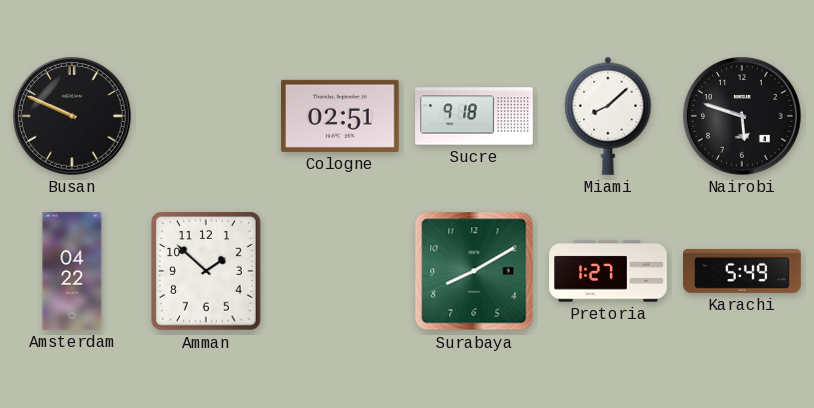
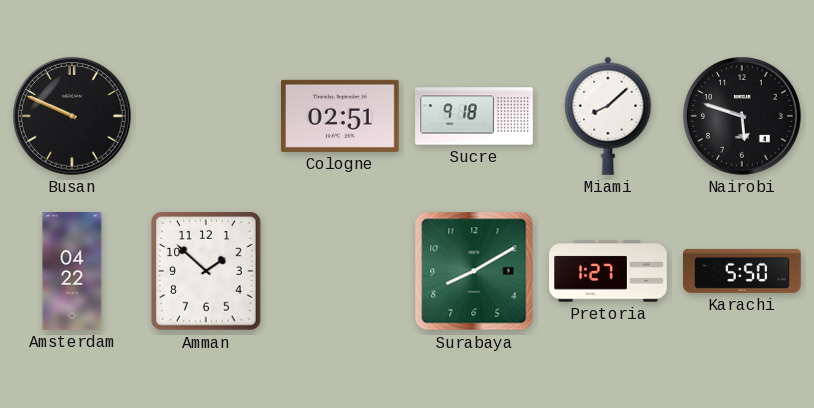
Karachi: 5:49 -> 5:50
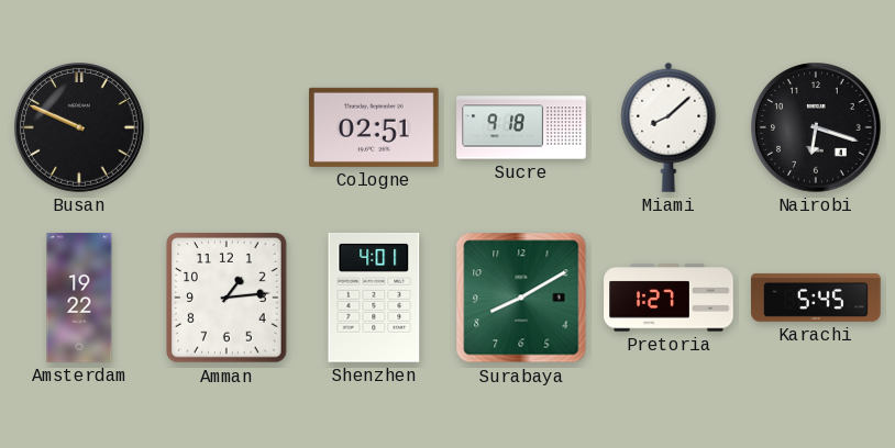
Nairobi: 5:48 -> 6:18
Amsterdam: 04:22 -> 19:22
Amman: 1:52 -> 1:14
Shenzhen: none -> 4:01
Karachi: 5:50 -> 5:45
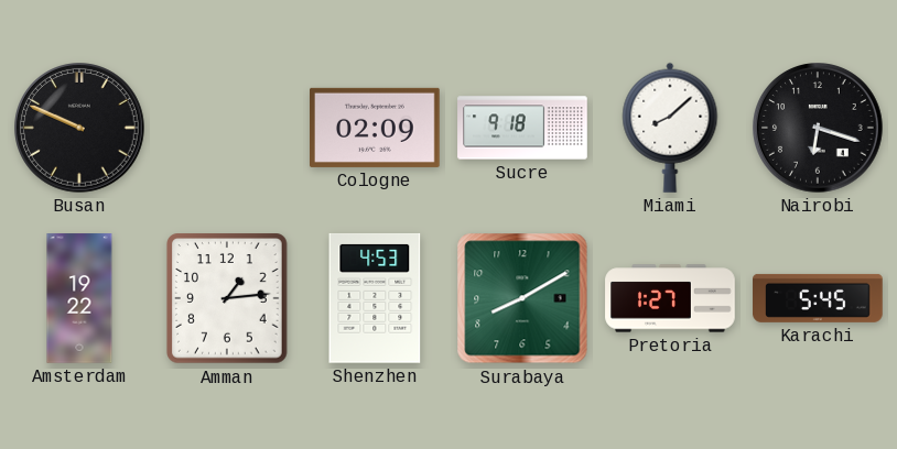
Cologne: 02:51 -> 02:09
Shenzhen: 4:01 -> 4:53
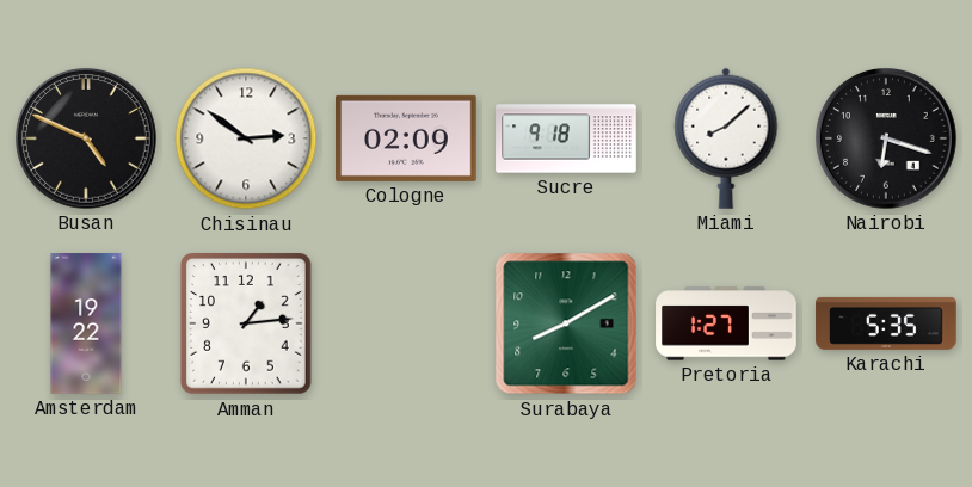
Busan: 9:49 -> 4:49
Chisinau: none -> 2:51
Shenzhen: 4:53 -> none
Karachi: 5:45 -> 5:35
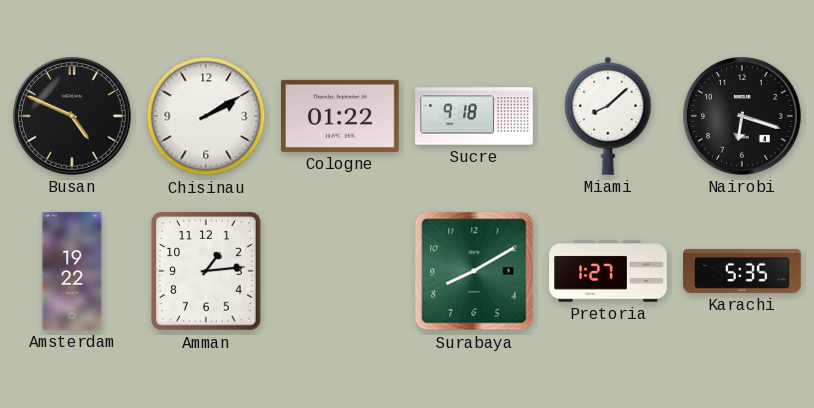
Chisinau: 2:51 -> 2:10
Cologne: 02:09 -> 01:22
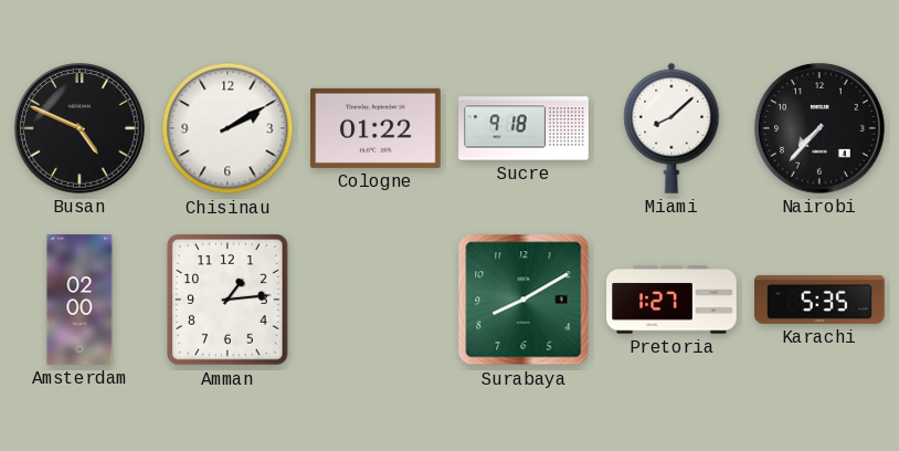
Nairobi: 6:18 -> 7:37
Amsterdam: 19:22 -> 02:00
